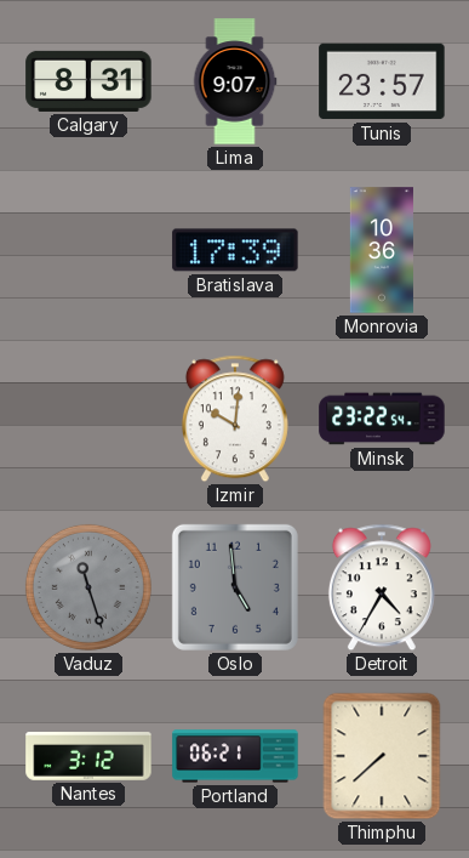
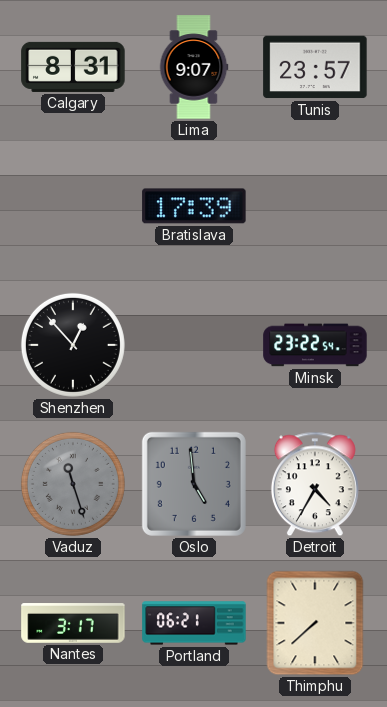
Monrovia: 10:36 -> none
Shenzhen: none -> 12:53
Izmir: 10:01 -> none
Nantes: 3:12 -> 3:17
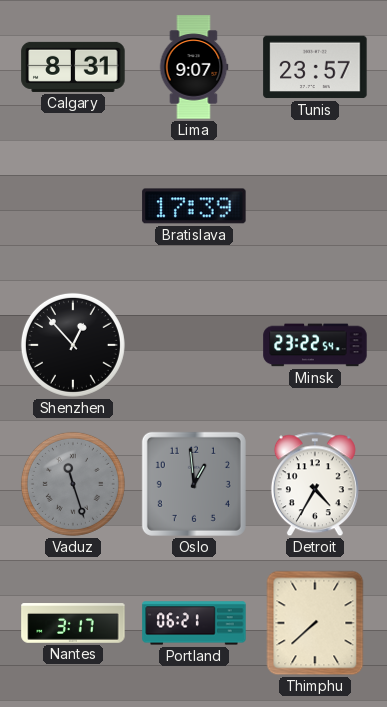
Oslo: 4:59 -> 12:59
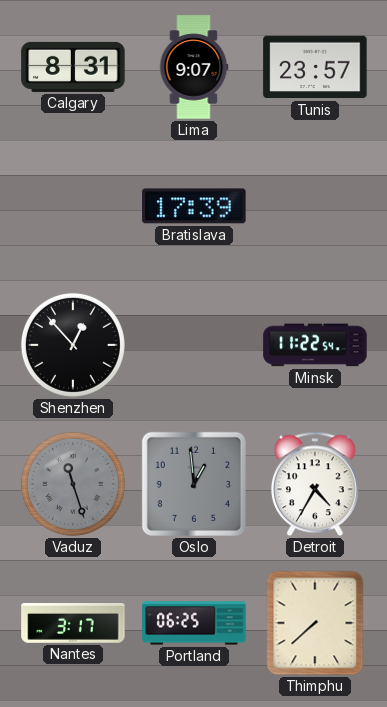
Minsk: 23:22 -> 11:22
Portland: 06:21 -> 06:25
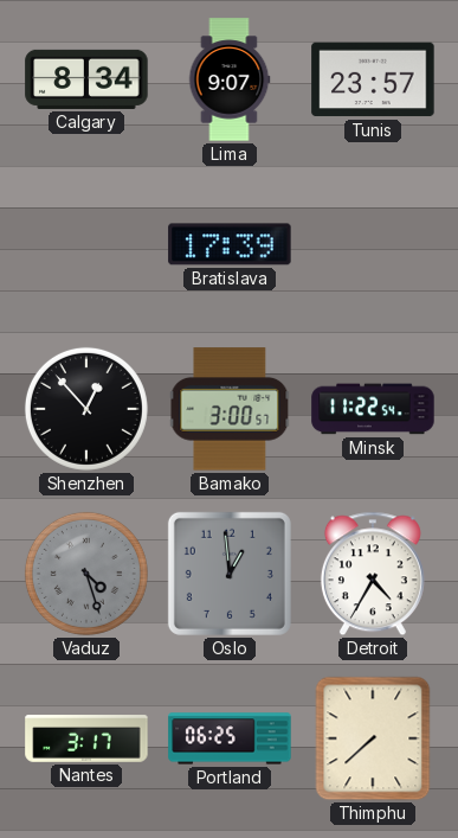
Calgary: 8:31 -> 8:34
Bamako: none -> 3:00
Vaduz: 11:27 -> 4:27
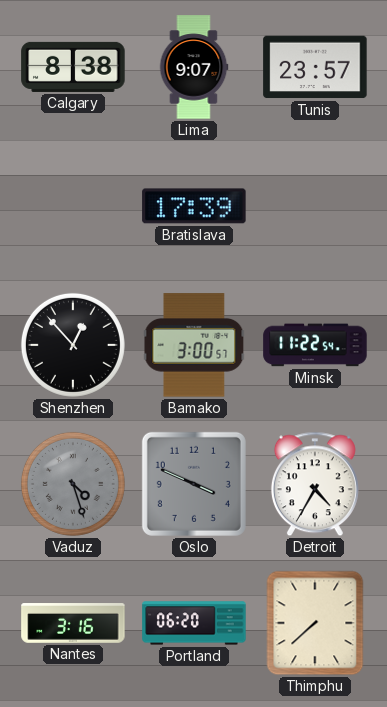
Calgary: 8:34 -> 8:38
Oslo: 12:59 -> 3:49
Nantes: 3:17 -> 3:16
Portland: 06:25 -> 06:20
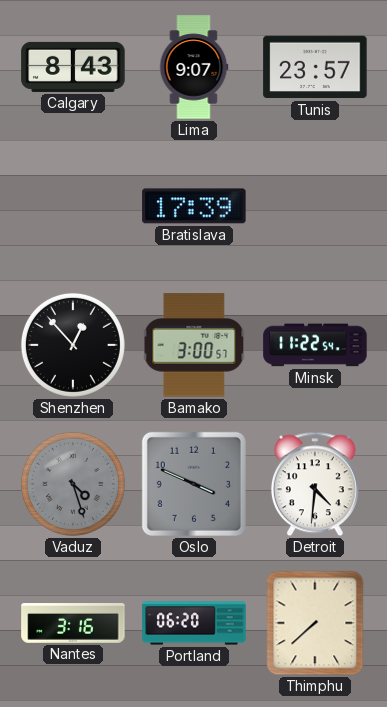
Calgary: 8:38 -> 8:43
Detroit: 4:35 -> 4:31
